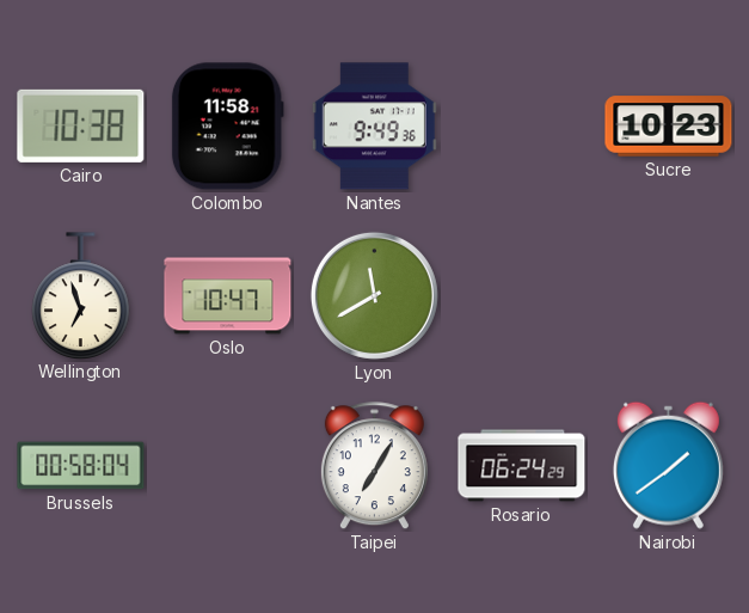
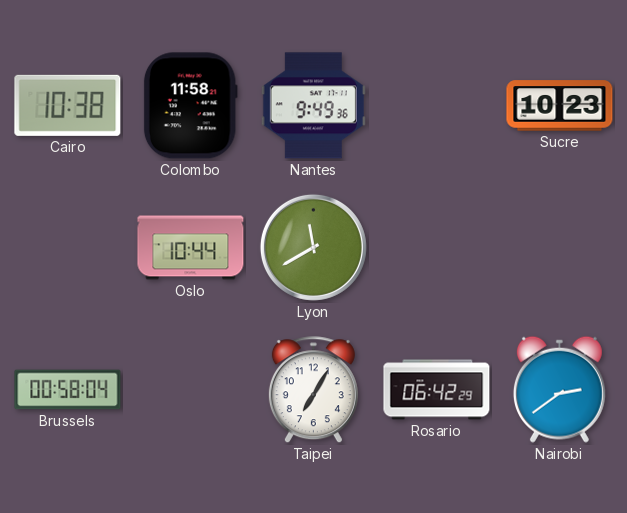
Wellington: 6:57 -> none
Oslo: 10:47 -> 10:44
Rosario: 06:24 -> 06:42
Nairobi: 1:39 -> 2:39
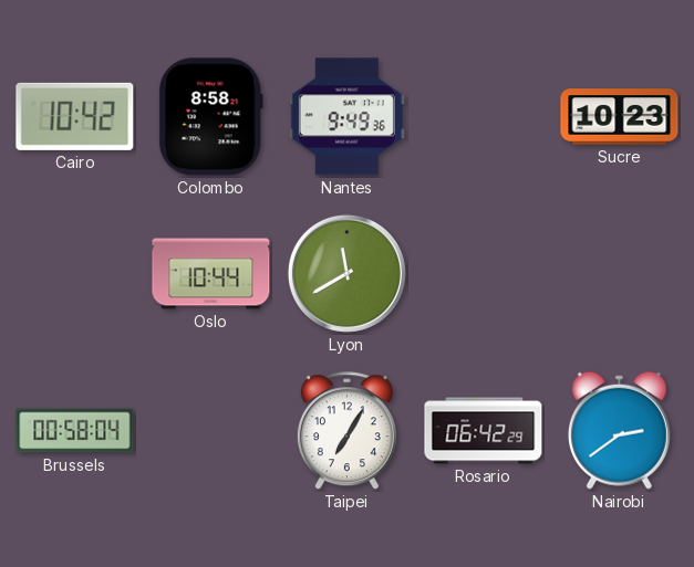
Cairo: 10:38 -> 10:42
Colombo: 11:58 -> 8:58
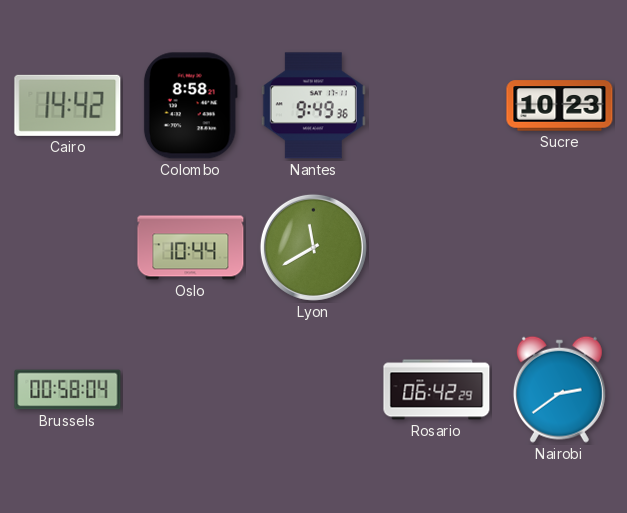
Cairo: 10:42 -> 14:42
Taipei: 7:05 -> none
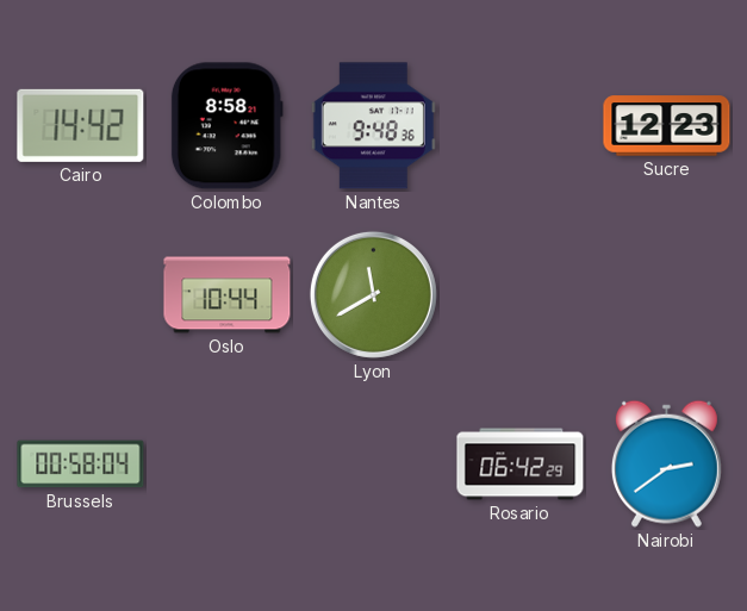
Nantes: 9:49 -> 9:48
Sucre: 10:23 -> 12:23
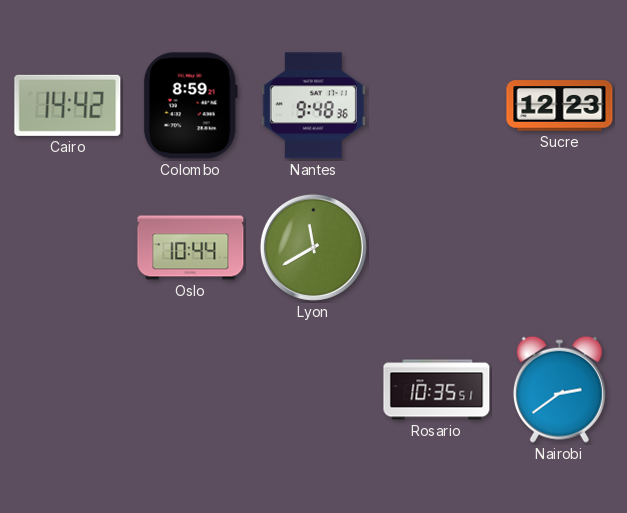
Colombo: 8:58 -> 8:59
Brussels: 00:58 -> none
Rosario: 06:42 -> 10:35
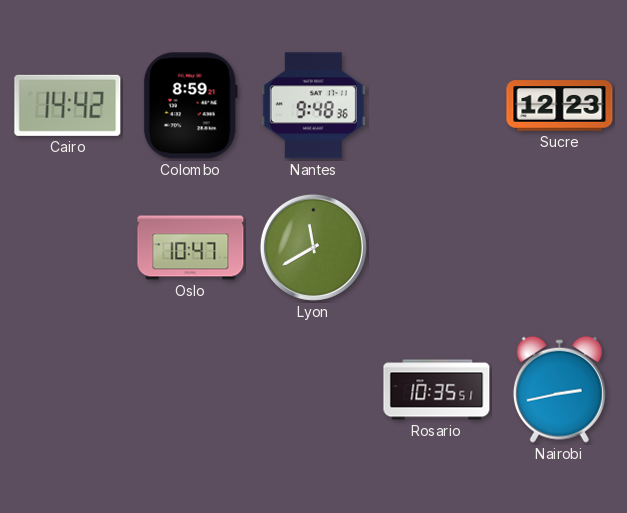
Oslo: 10:44 -> 10:47
Nairobi: 2:39 -> 2:43
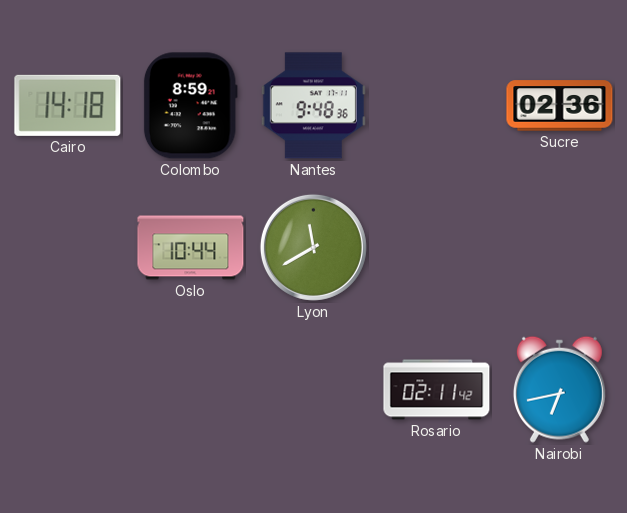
Cairo: 14:42 -> 14:18
Sucre: 12:23 -> 02:36
Oslo: 10:47 -> 10:44
Rosario: 10:35 -> 02:11
Nairobi: 2:43 -> 6:43
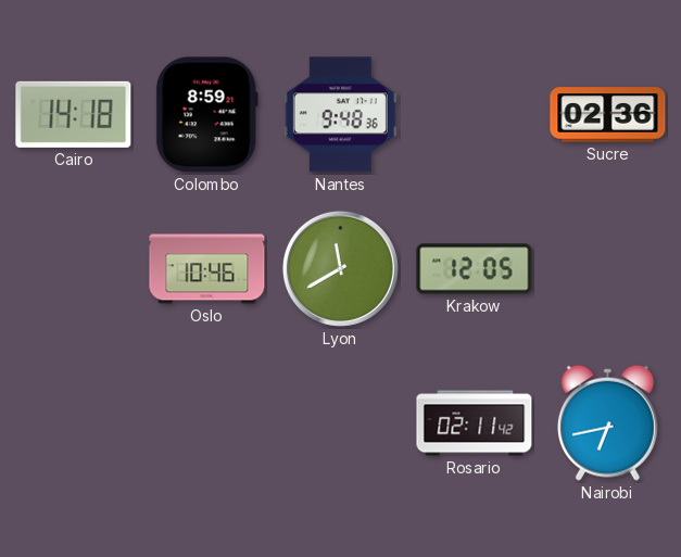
Oslo: 10:44 -> 10:46
Krakow: none -> 12:05
